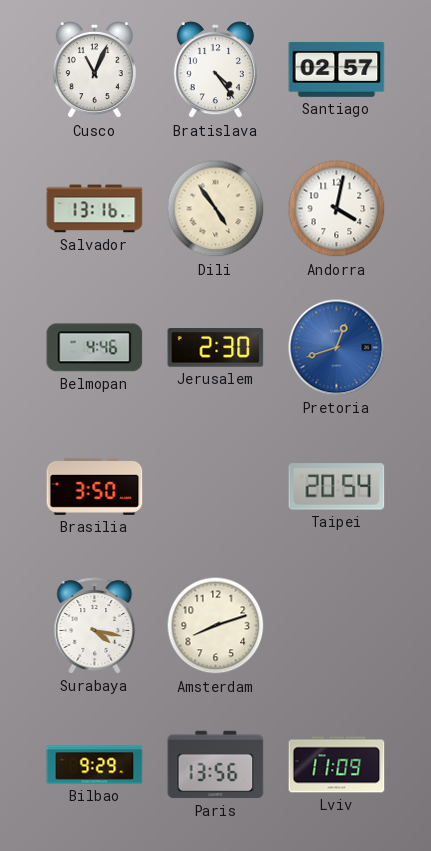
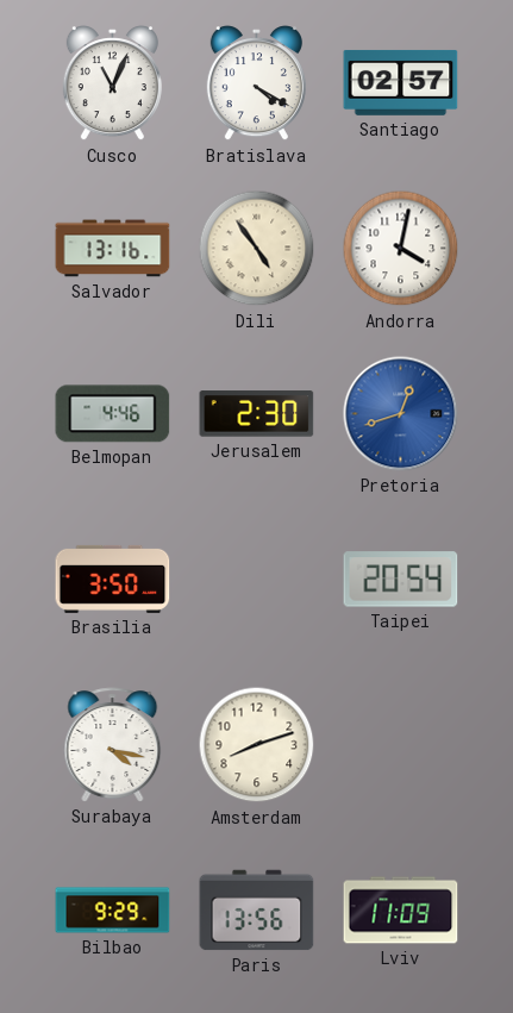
Bratislava: 4:24 -> 4:20
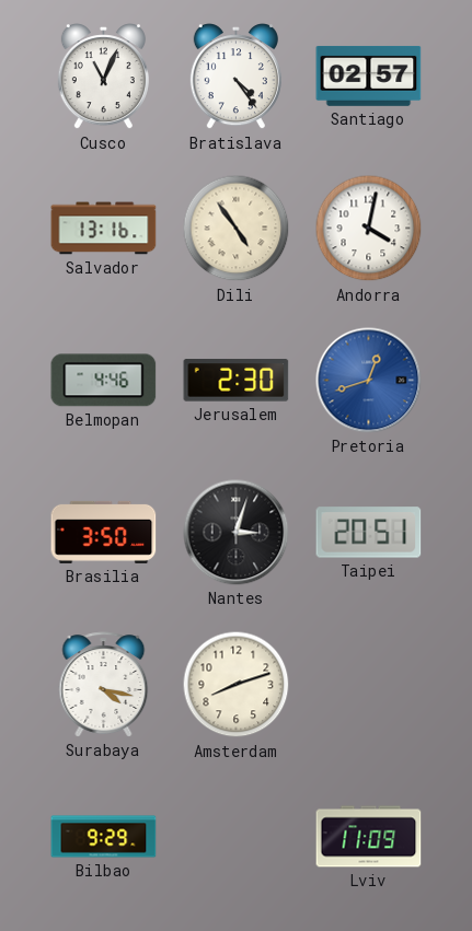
Bratislava: 4:20 -> 4:24
Nantes: none -> 3:03
Taipei: 20:54 -> 20:51
Paris: 13:56 -> none
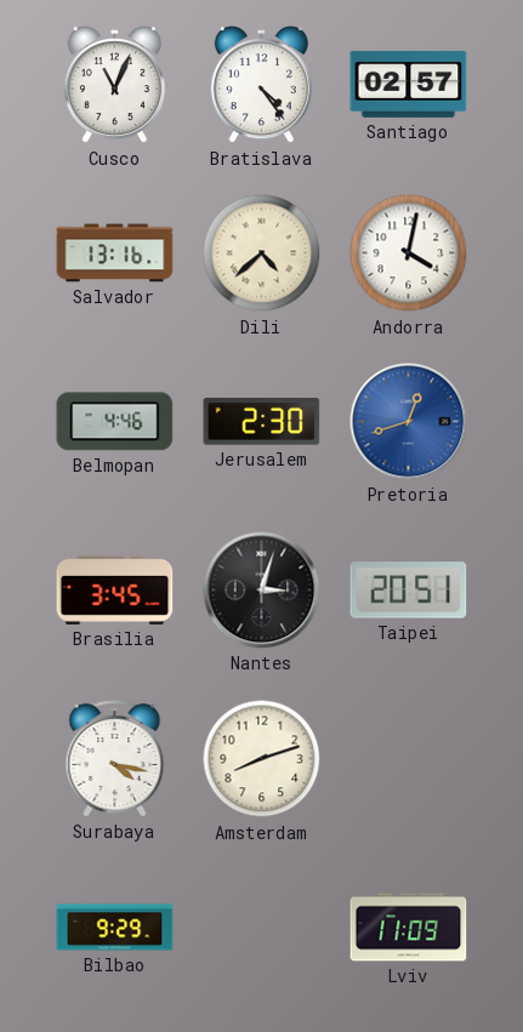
Dili: 4:54 -> 4:38
Brasilia: 3:50 -> 3:45
